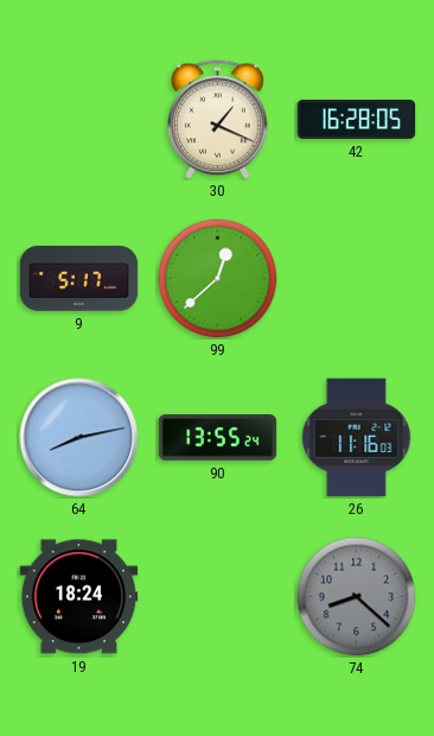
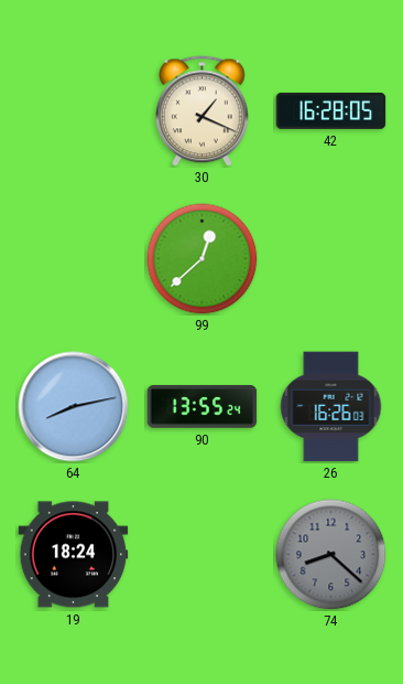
9: 5:17 -> none
26: 11:16 -> 16:26
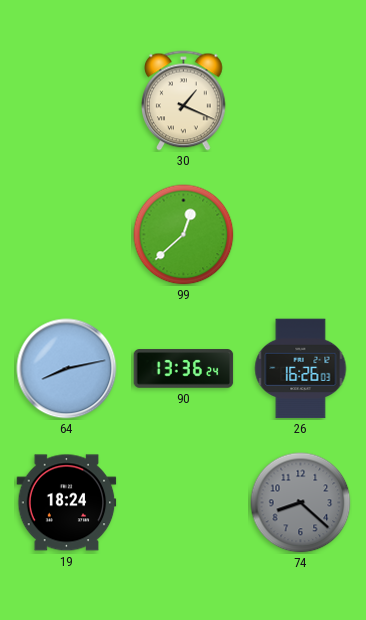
42: 16:28 -> none
90: 13:55 -> 13:36
